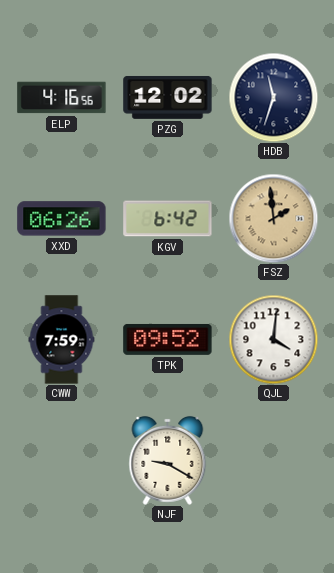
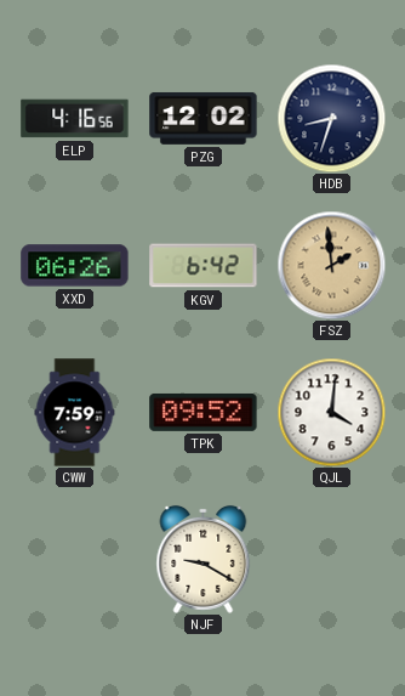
HDB: 11:33 -> 8:33
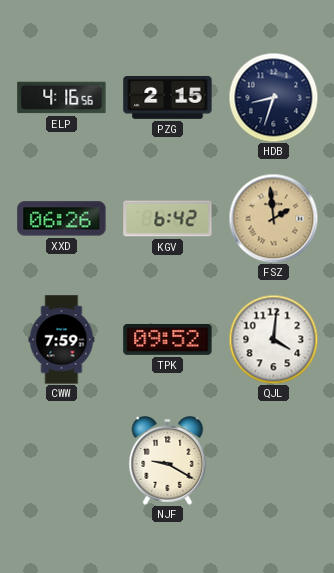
PZG: 12:02 -> 2:15
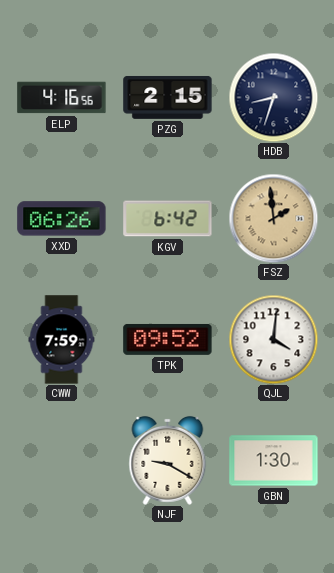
GBN: none -> 1:30
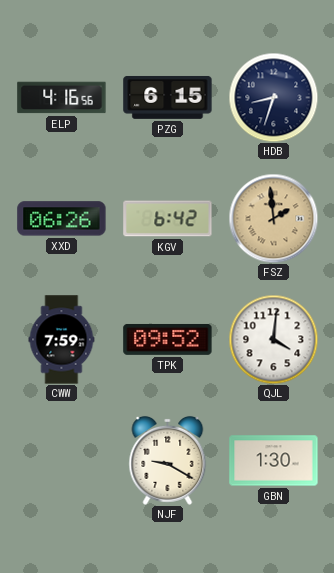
PZG: 2:15 -> 6:15
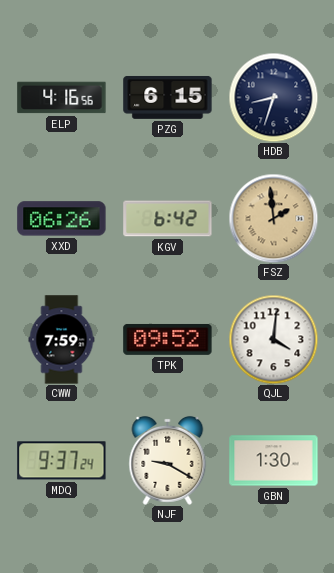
MDQ: none -> 9:37
